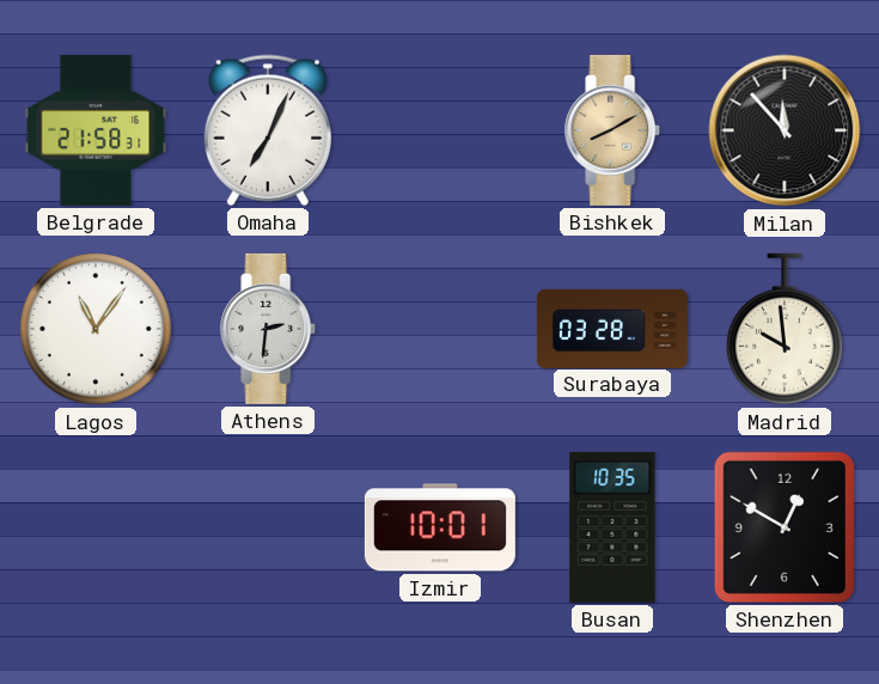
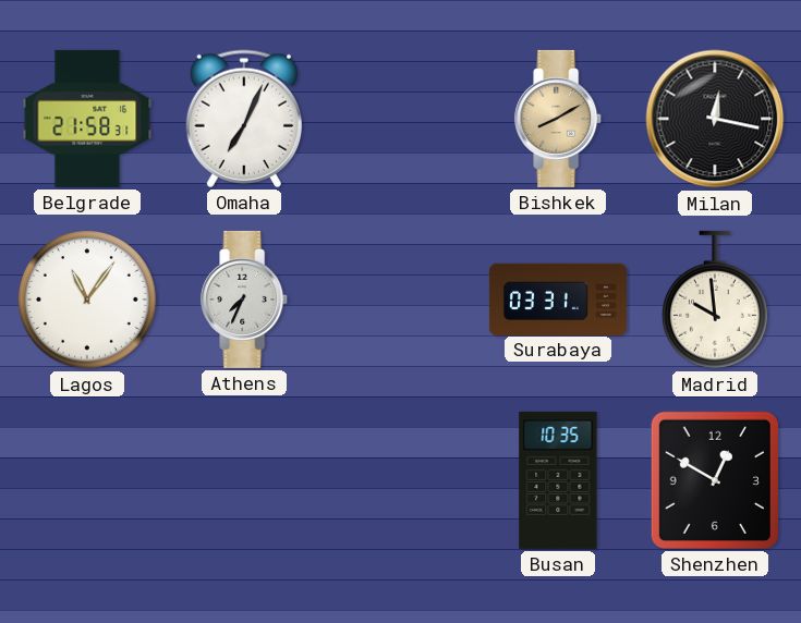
Milan: 11:53 -> 12:17
Athens: 2:31 -> 7:34
Surabaya: 03:28 -> 03:31
Izmir: 10:01 -> none
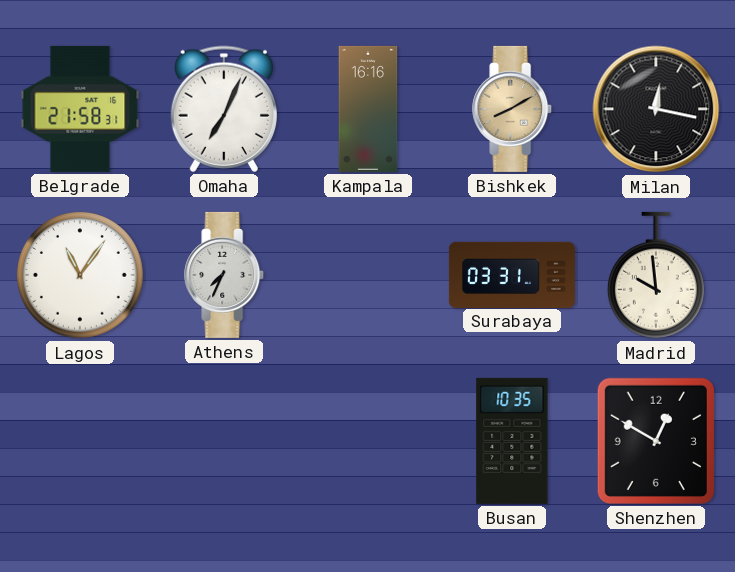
Kampala: none -> 16:16
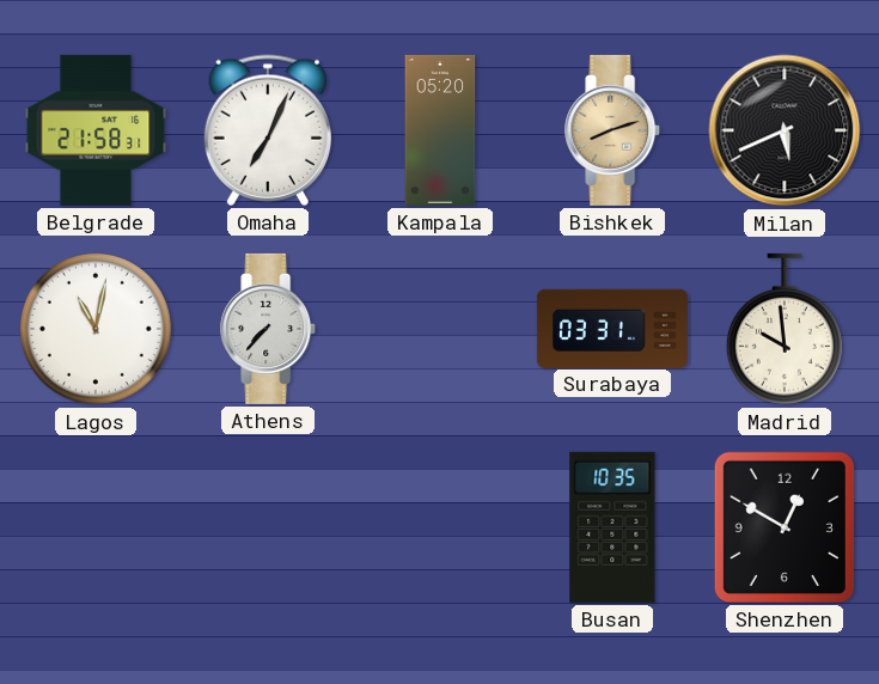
Kampala: 16:16 -> 05:20
Bishkek: 8:10 -> 8:12
Milan: 12:17 -> 5:41
Lagos: 11:06 -> 11:02
Athens: 7:34 -> 7:37
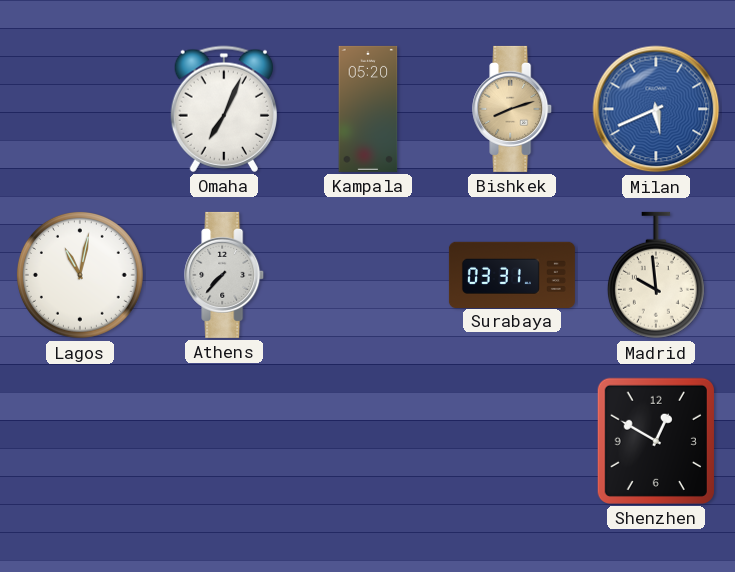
Belgrade: 21:58 -> none
Milan dial: black -> blue
Busan: 10:35 -> none
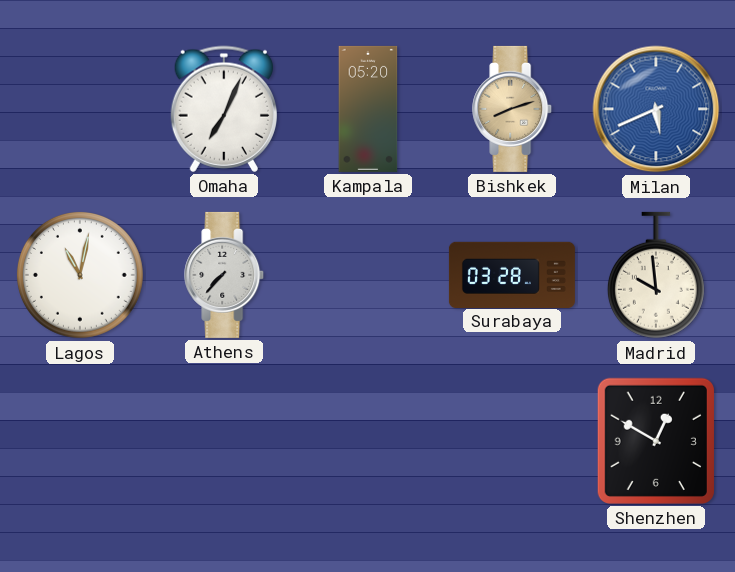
Surabaya: 03:31 -> 03:28
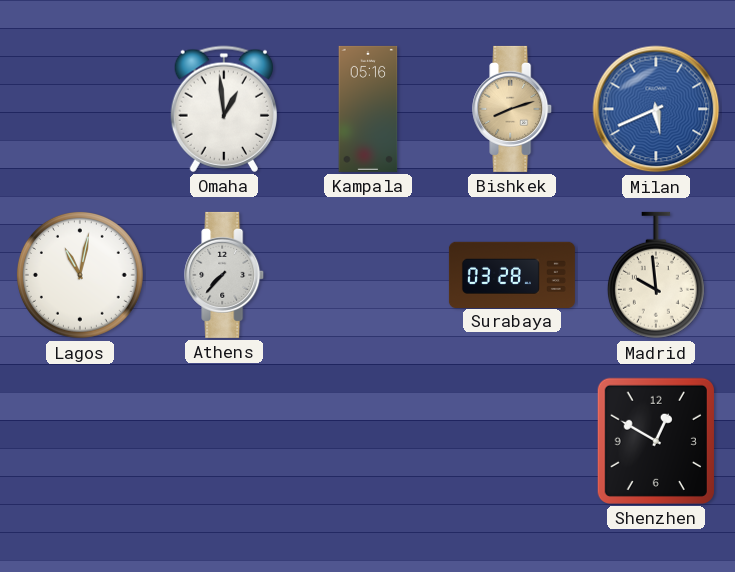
Omaha: 7:04 -> 12:59
Kampala: 05:20 -> 05:16
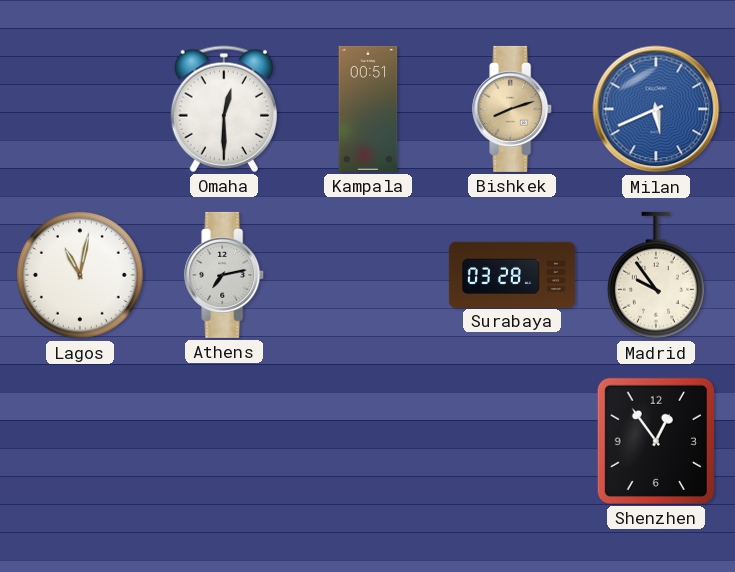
Omaha: 12:59 -> 12:30
Kampala: 05:16 -> 00:51
Athens: 7:37 -> 7:13
Madrid: 9:59 -> 9:54
Shenzhen: 12:50 -> 12:54
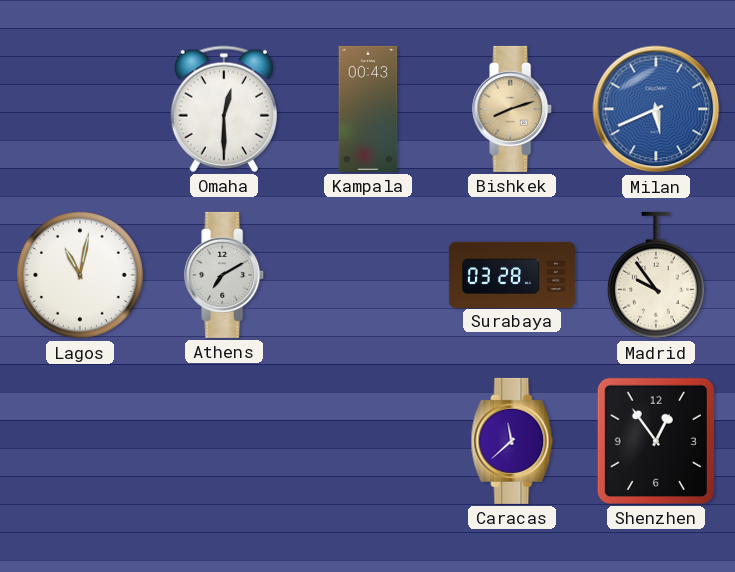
Kampala: 00:51 -> 00:43
Athens: 7:13 -> 7:10
Caracas: none -> 11:38
